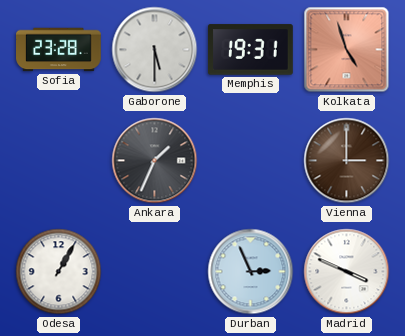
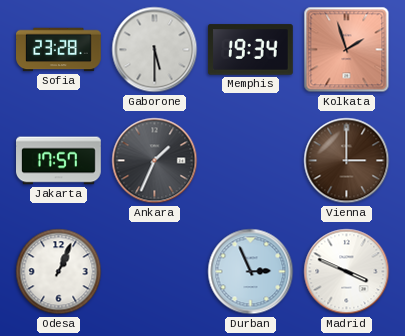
Memphis: 19:31 -> 19:34
Kolkata: 4:57 -> 1:57
Jakarta: none -> 17:57
Odesa: 1:05 -> 1:04
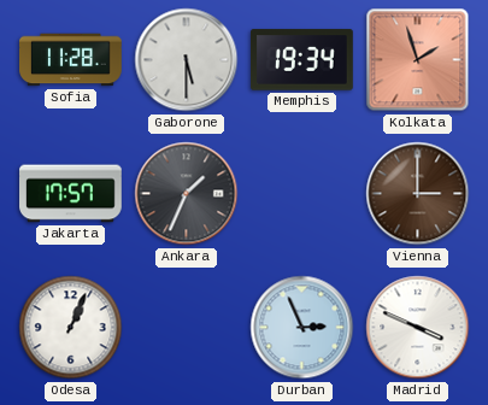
Sofia: 23:28 -> 11:28
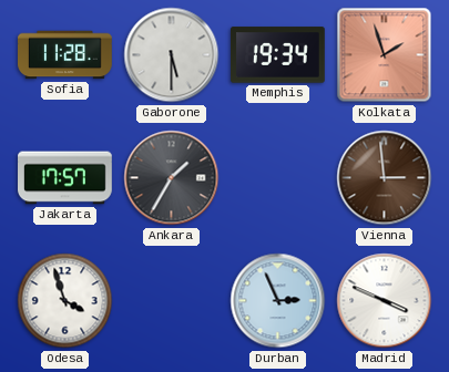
Ankara: 1:34 -> 1:35
Vienna: 3:00 -> 2:59
Odesa: 1:04 -> 3:57
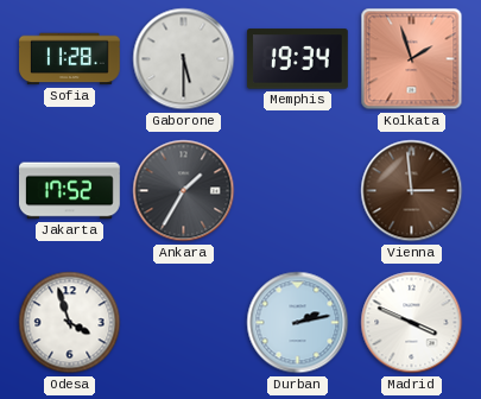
Jakarta: 17:57 -> 17:52
Durban: 2:56 -> 2:13
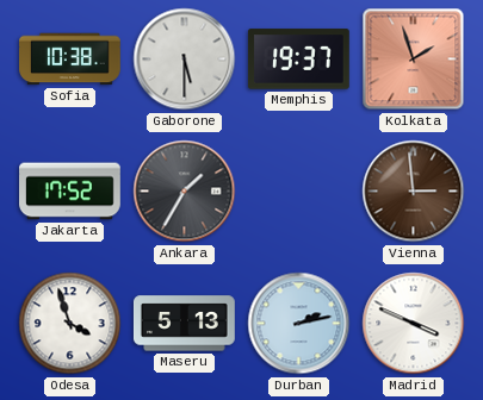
Sofia: 11:28 -> 10:38
Memphis: 19:34 -> 19:37
Maseru: none -> 5:13
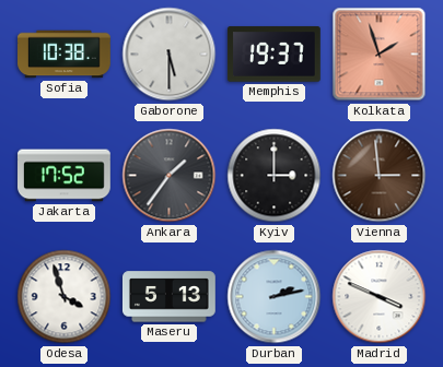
Ankara: 1:35 -> 1:36
Kyiv: none -> 3:00
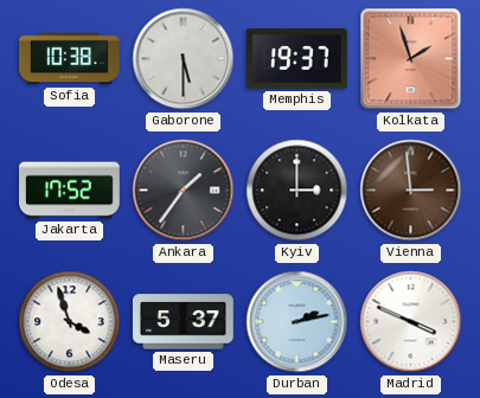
Maseru: 5:13 -> 5:37
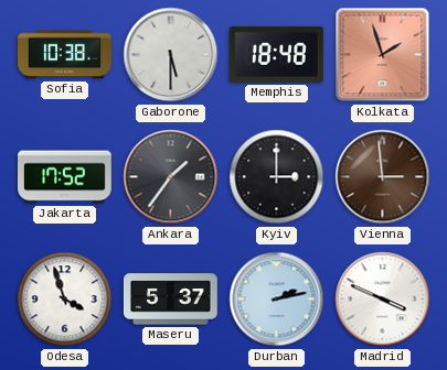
Memphis: 19:37 -> 18:48
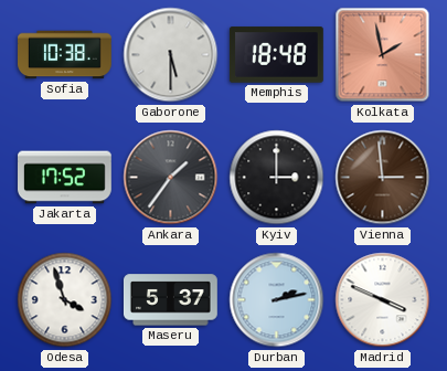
Kolkata: 1:57 -> 1:58
